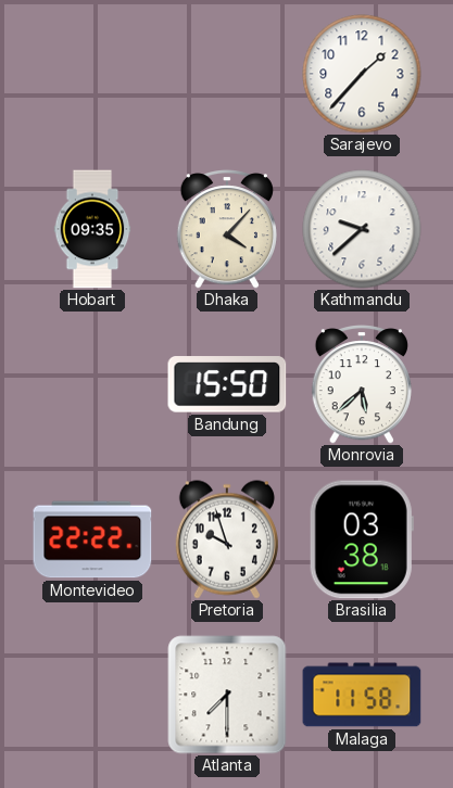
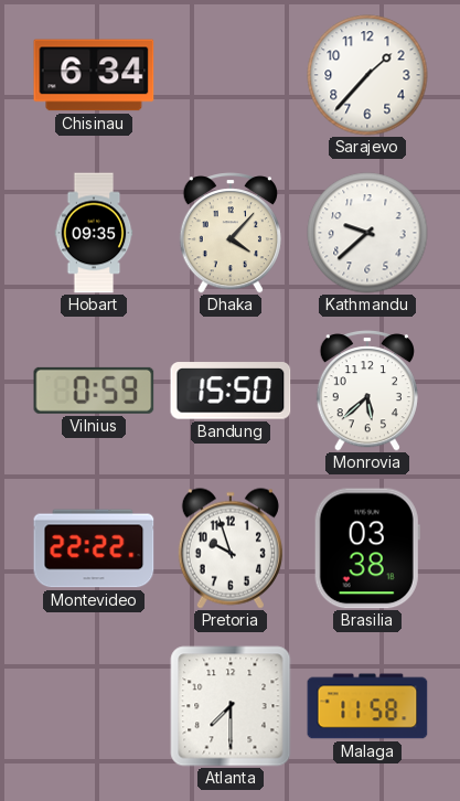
Chisinau: none -> 6:34
Vilnius: none -> 0:59
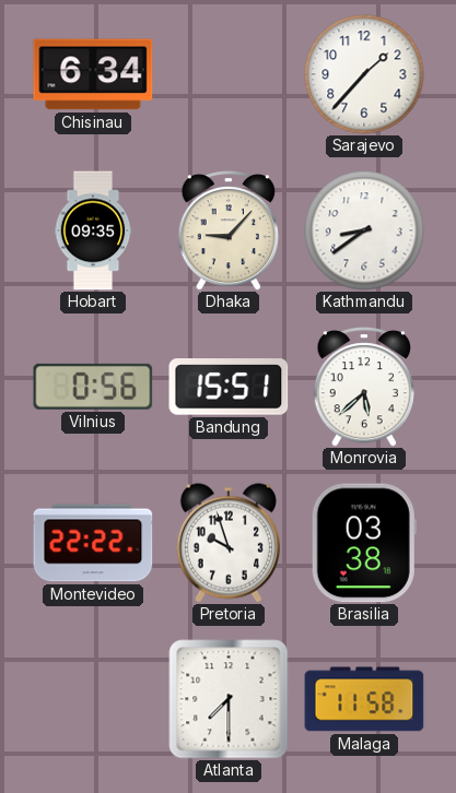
Dhaka: 4:07 -> 9:07
Kathmandu: 9:38 -> 8:39
Vilnius: 0:59 -> 0:56
Bandung: 15:50 -> 15:51
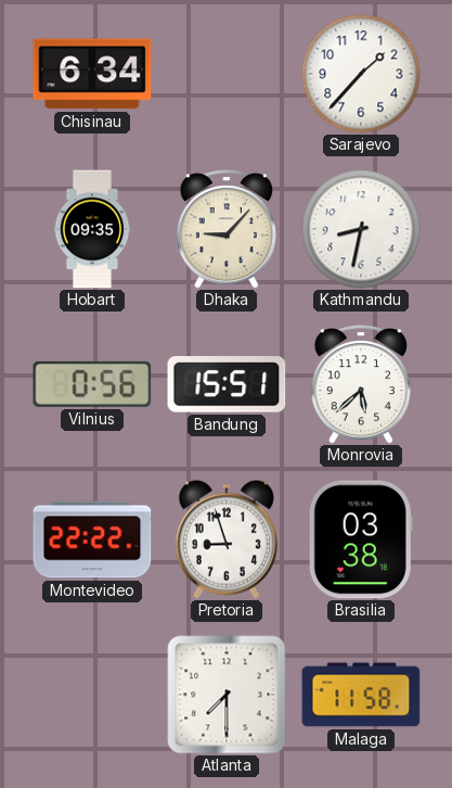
Kathmandu: 8:39 -> 8:32
Pretoria: 9:57 -> 8:57
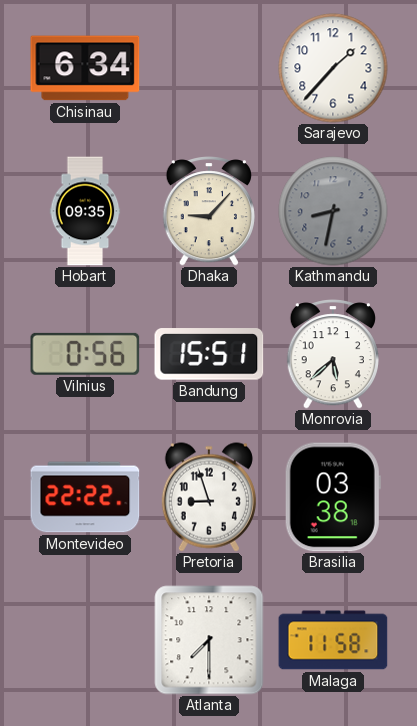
Kathmandu dial: white -> grey
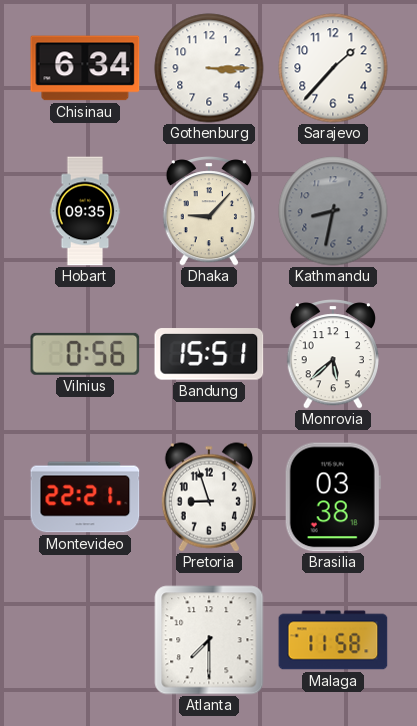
Gothenburg: none -> 3:15
Montevideo: 22:22 -> 22:21
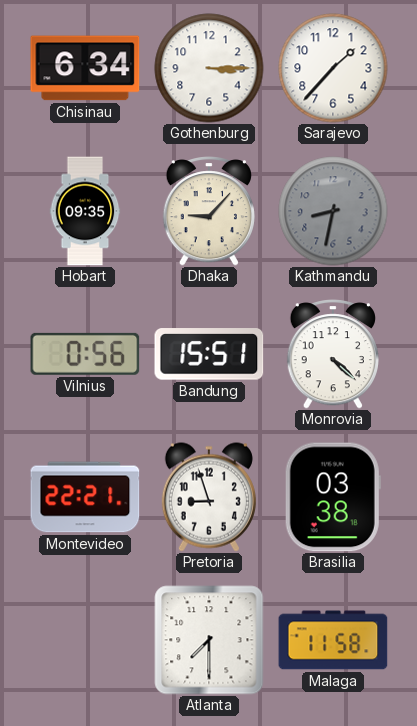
Monrovia: 5:38 -> 4:22
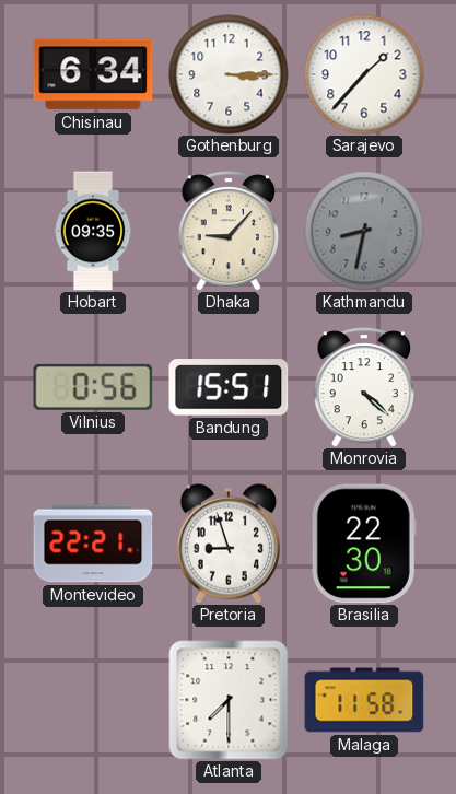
Brasilia: 03:38 -> 22:30
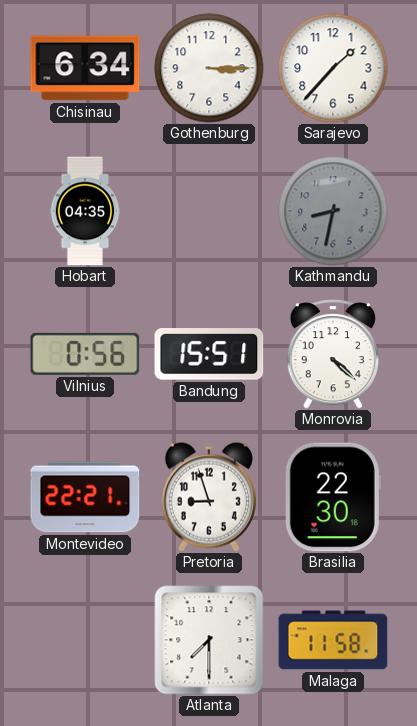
Hobart: 09:35 -> 04:35
Dhaka: 9:07 -> none
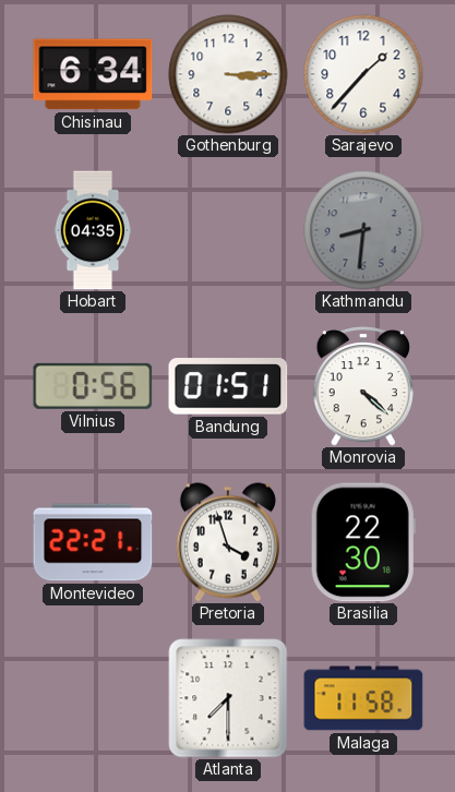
Kathmandu: 8:32 -> 8:31
Bandung: 15:51 -> 01:51
Pretoria: 8:57 -> 3:57
